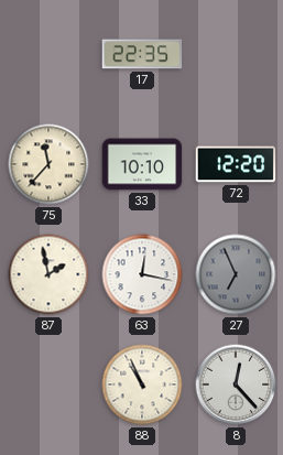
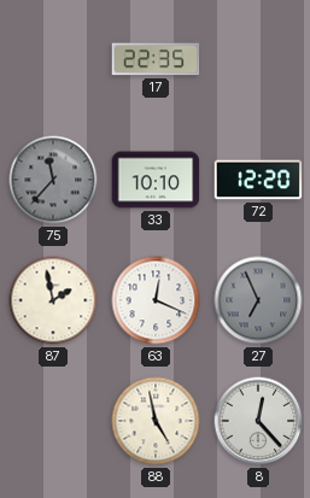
75 dial: cream -> grey
63: 12:17 -> 12:19
88: 10:56 -> 4:58
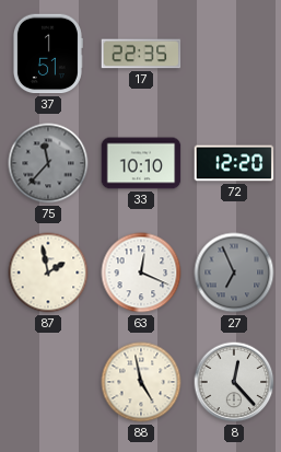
37: none -> 1:51
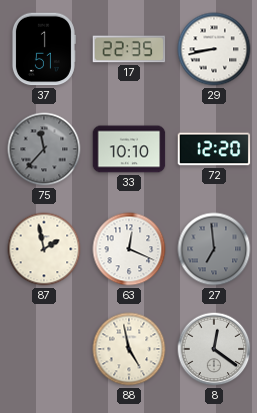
29: none -> 8:43
27: 6:56 -> 6:59
8: 12:23 -> 12:21
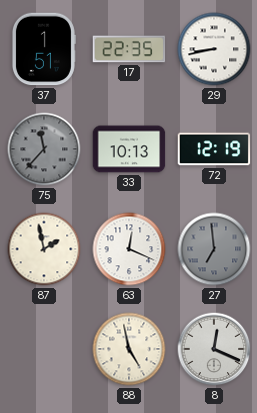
33: 10:10 -> 10:13
72: 12:20 -> 12:19
8: 12:21 -> 12:19
